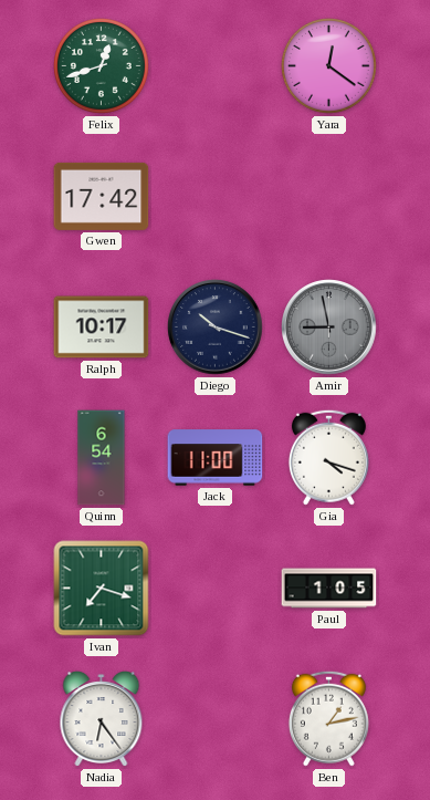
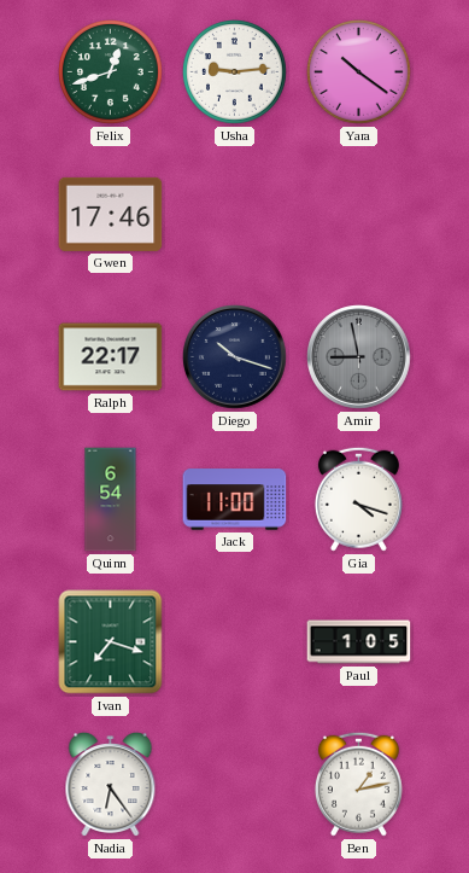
Usha: none -> 9:14
Yara: 12:21 -> 10:21
Gwen: 17:42 -> 17:46
Ralph: 10:17 -> 22:17
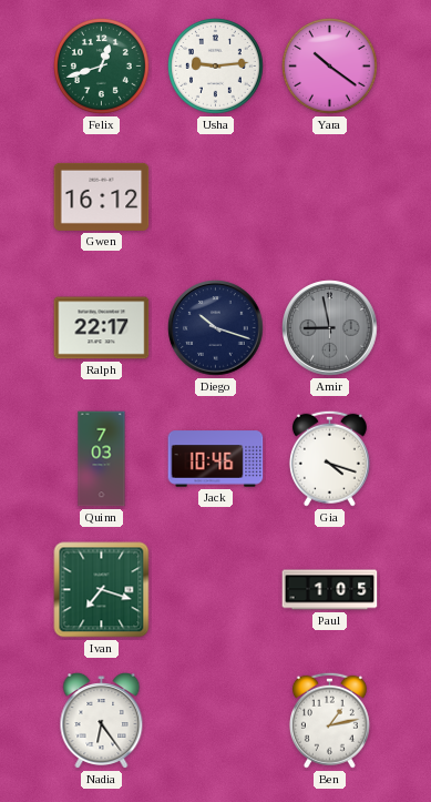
Gwen: 17:46 -> 16:12
Quinn: 6:54 -> 7:03
Jack: 11:00 -> 10:46
